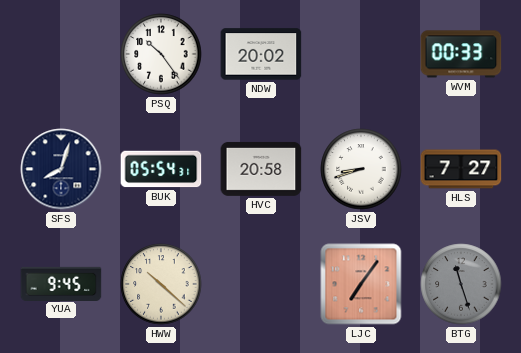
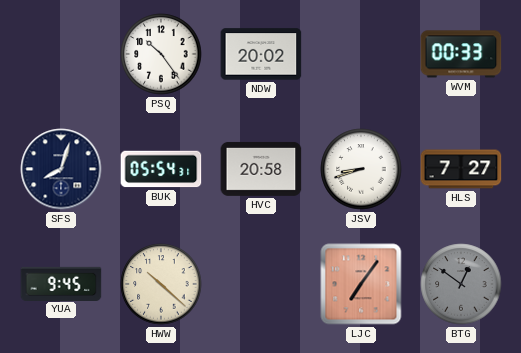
BTG: 11:27 -> 12:51
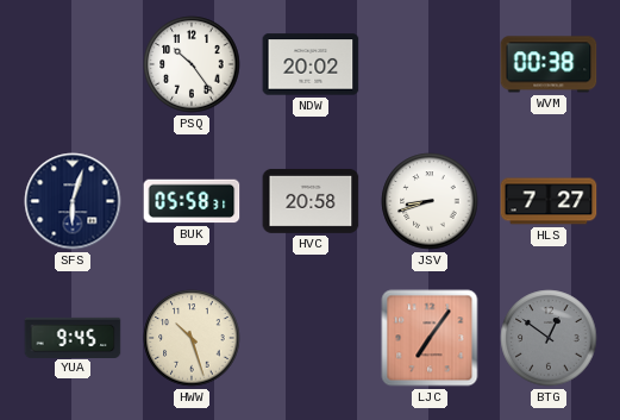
WVM: 00:33 -> 00:38
SFS: 8:03 -> 6:03
BUK: 05:54 -> 05:58
HWW: 10:22 -> 10:27
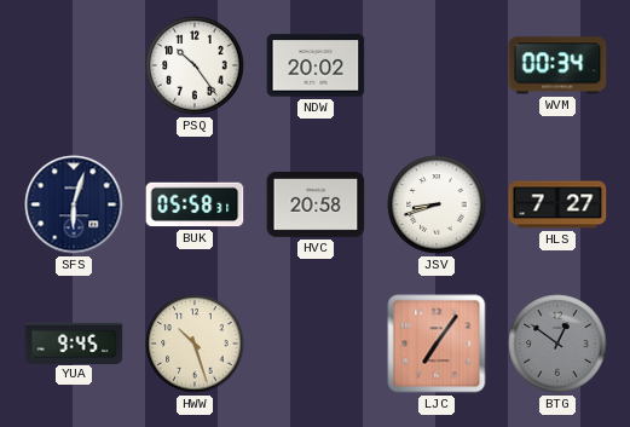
WVM: 00:38 -> 00:34
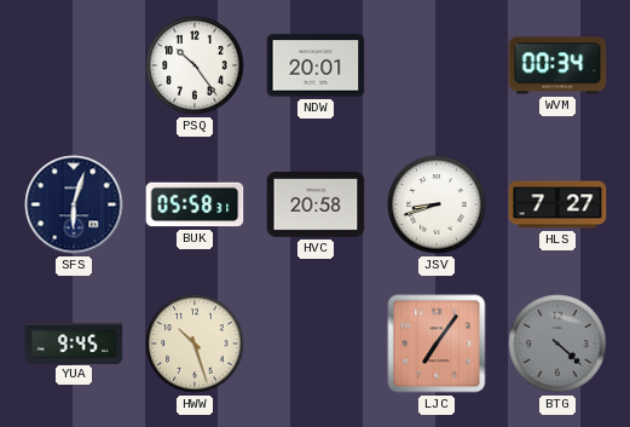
NDW: 20:02 -> 20:01
BTG: 12:51 -> 4:22
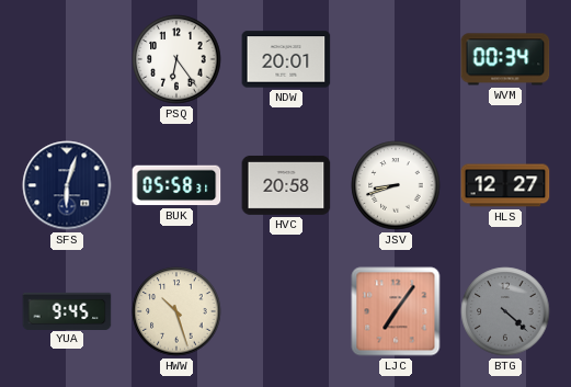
PSQ: 10:24 -> 6:24
HLS: 7:27 -> 12:27
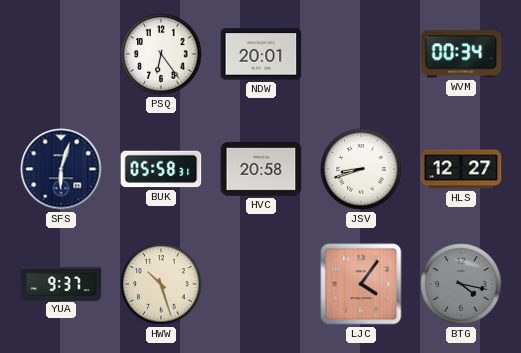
YUA: 9:45 -> 9:37
LJC: 7:06 -> 4:06
BTG: 4:22 -> 4:17
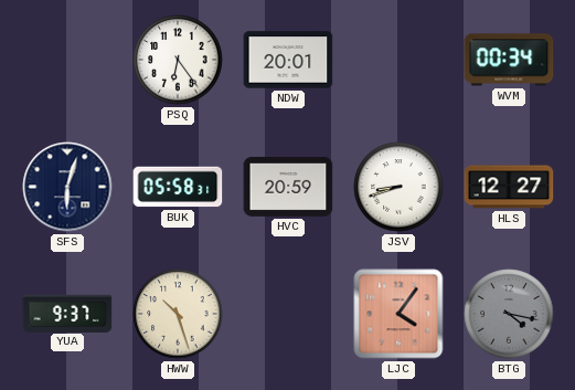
HVC: 20:58 -> 20:59
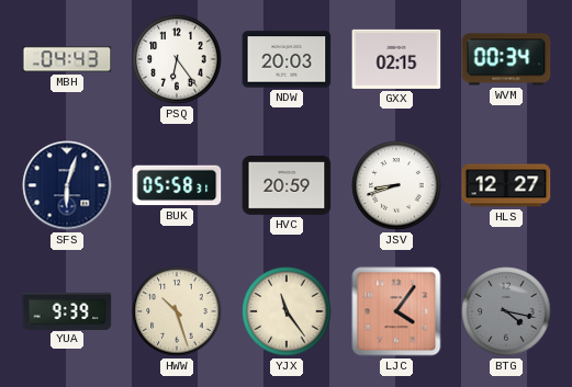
MBH: none -> 04:43
NDW: 20:01 -> 20:03
GXX: none -> 02:15
YUA: 9:37 -> 9:39
YJX: none -> 11:24
